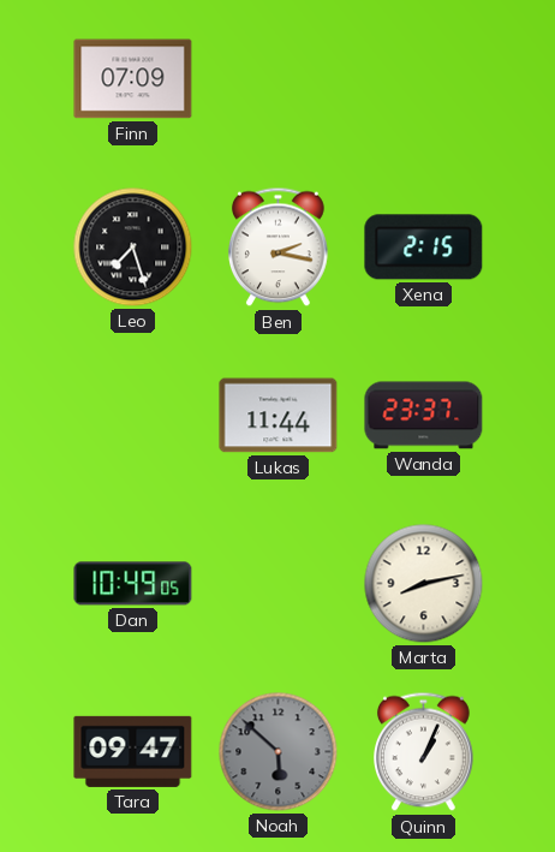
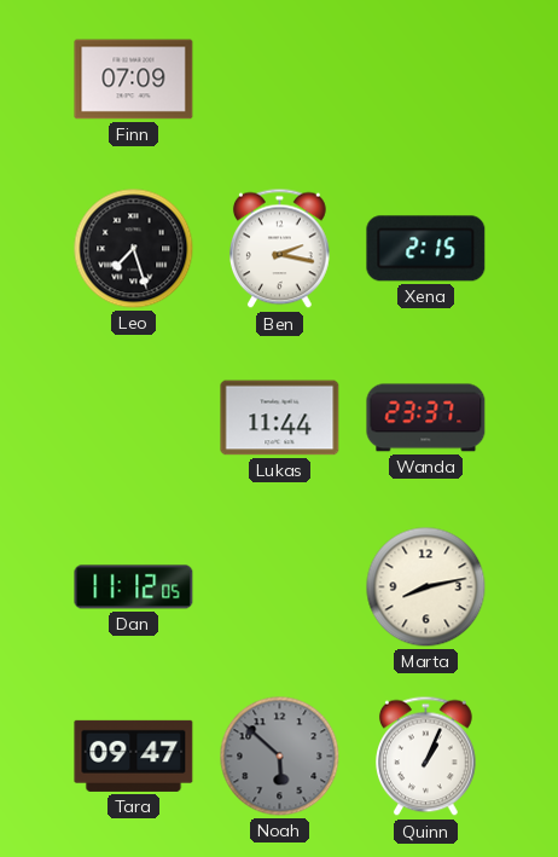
Dan: 10:49 -> 11:12
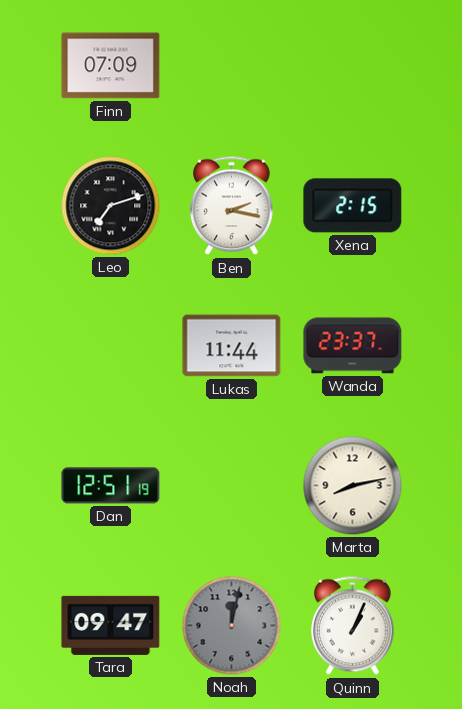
Leo: 7:27 -> 7:12
Dan: 11:12 -> 12:51
Noah: 5:52 -> 12:02
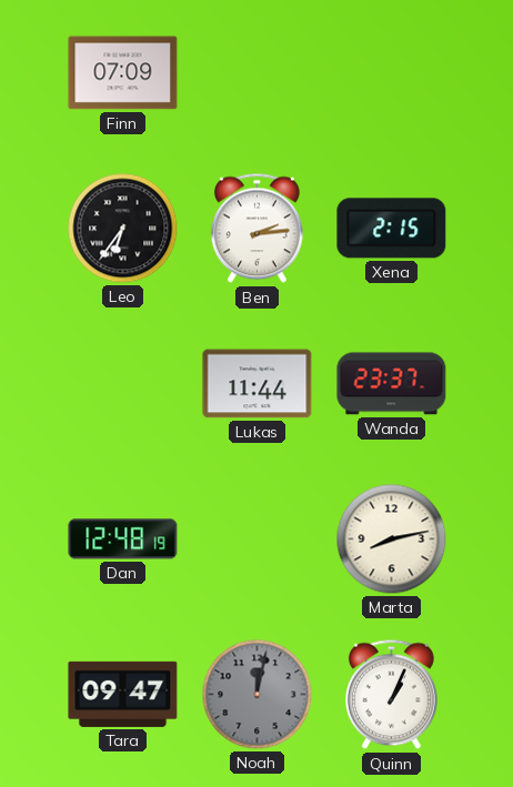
Leo: 7:12 -> 6:36
Ben: 2:17 -> 2:14
Dan: 12:51 -> 12:48
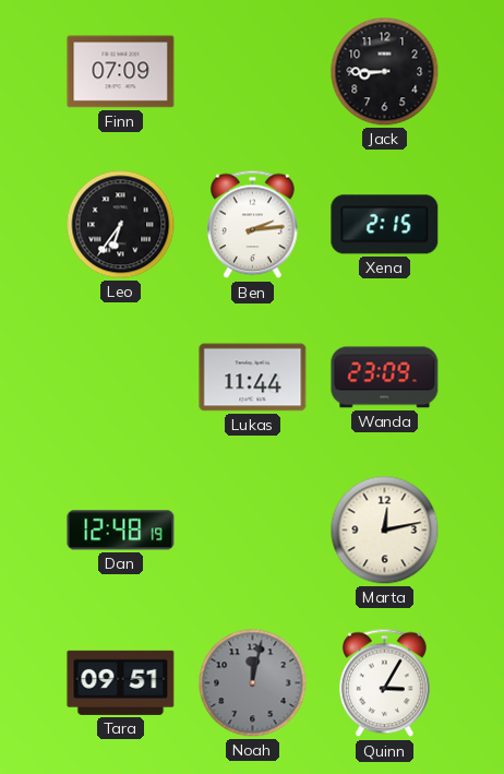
Jack: none -> 8:45
Wanda: 23:37 -> 23:09
Marta: 8:13 -> 12:13
Tara: 09:47 -> 09:51
Quinn: 1:04 -> 3:05
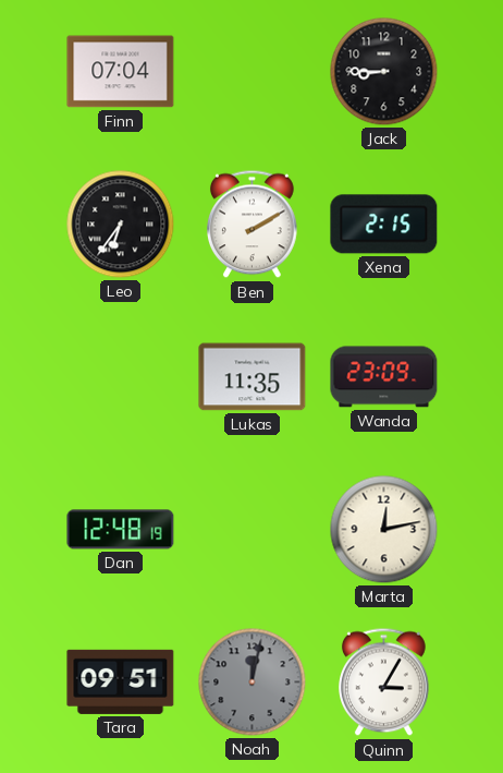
Finn: 07:09 -> 07:04
Ben: 2:14 -> 2:10
Lukas: 11:44 -> 11:35
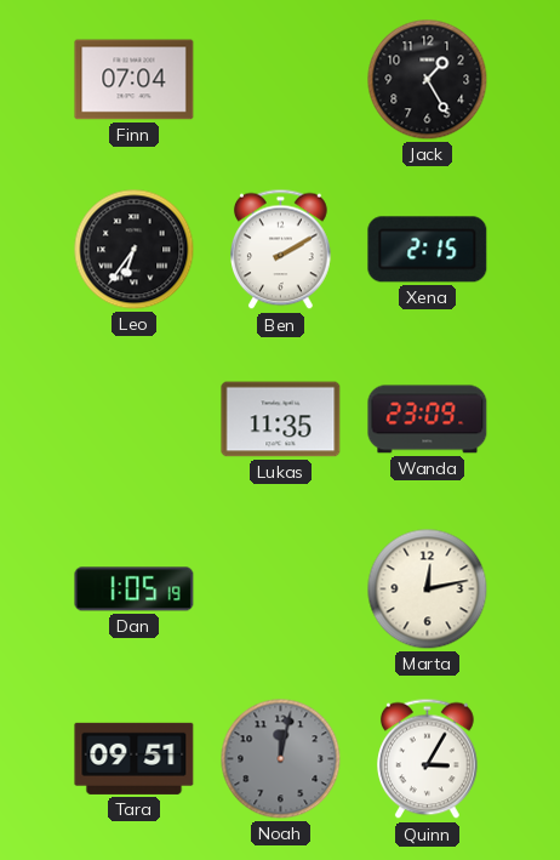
Jack: 8:45 -> 1:25
Dan: 12:48 -> 1:05
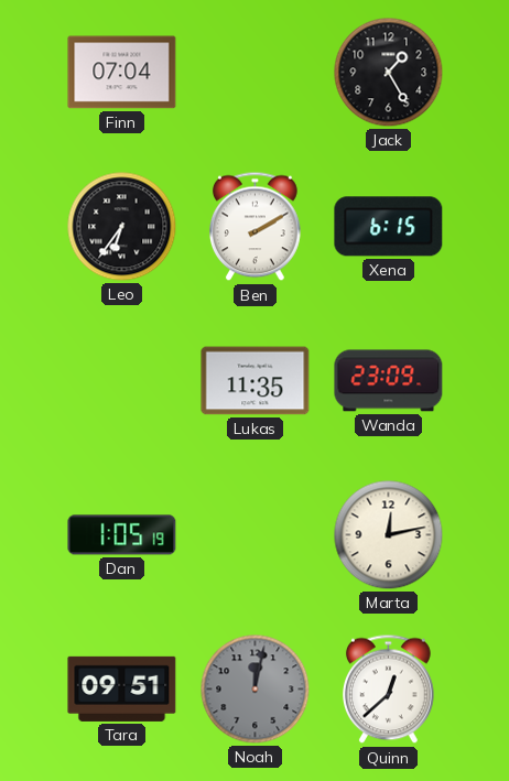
Xena: 2:15 -> 6:15
Quinn: 3:05 -> 12:38
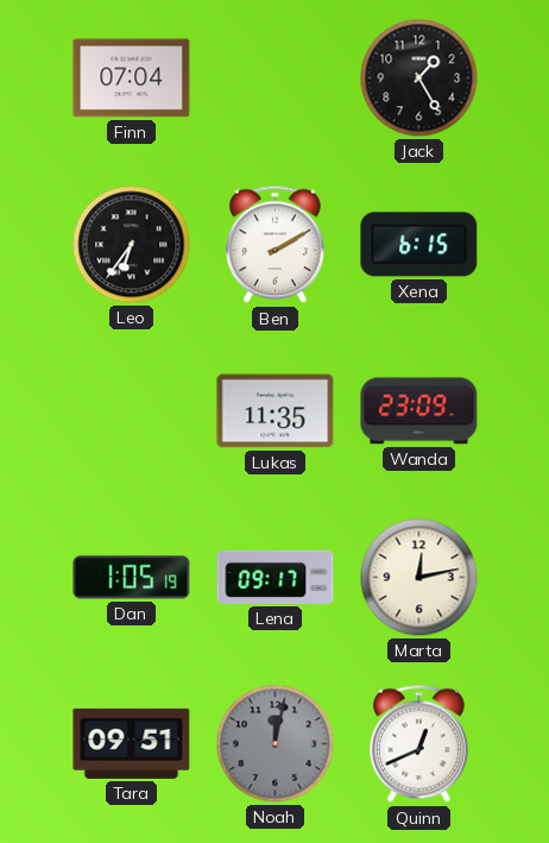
Lena: none -> 09:17
Quinn: 12:38 -> 12:41
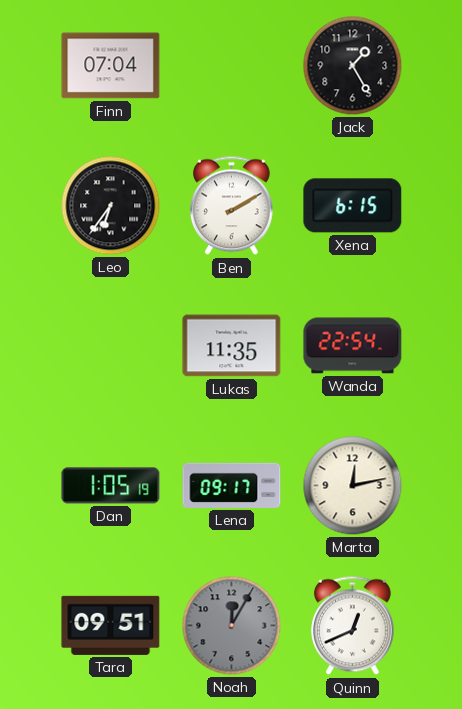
Wanda: 23:09 -> 22:54
Noah: 12:02 -> 12:05
